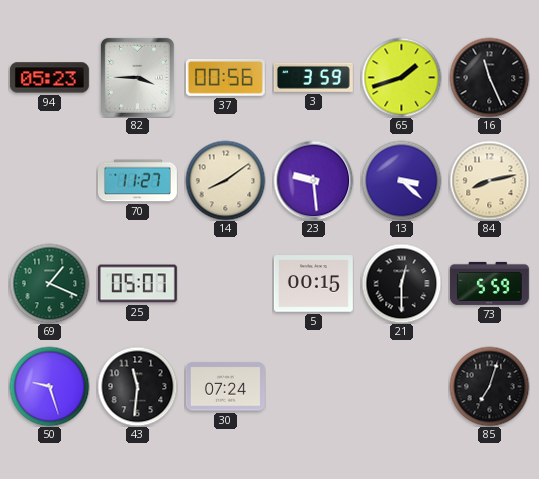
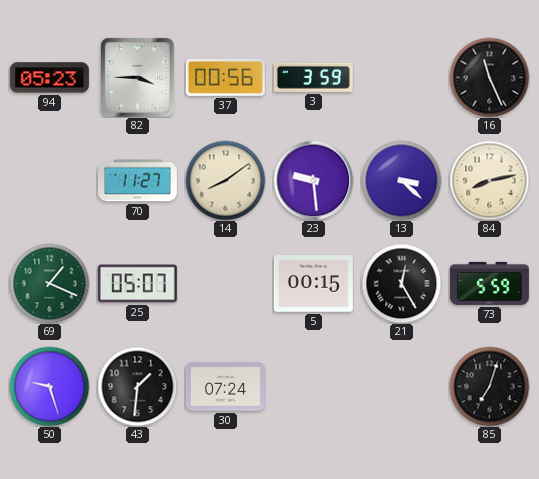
65: 1:42 -> none
21: 12:30 -> 12:25
43: 11:31 -> 1:31
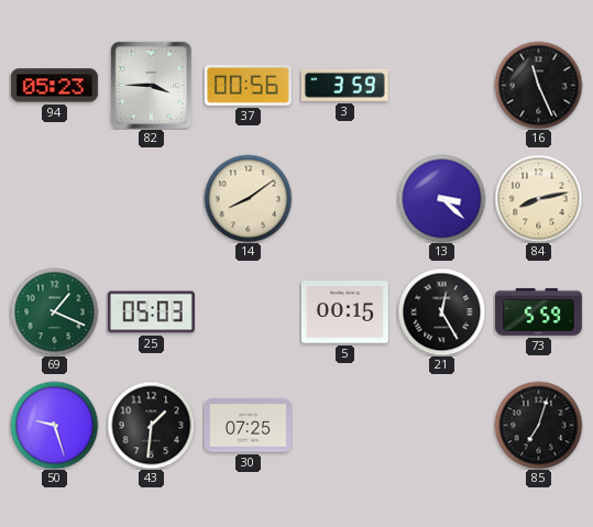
70: 11:27 -> none
23: 9:29 -> none
25: 05:07 -> 05:03
30: 07:24 -> 07:25
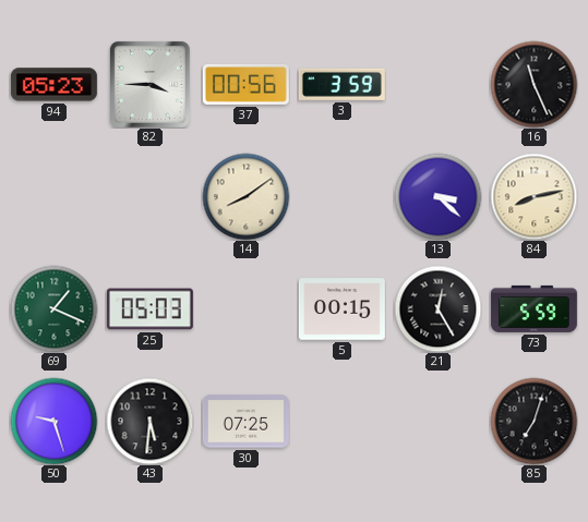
43: 1:31 -> 5:31
